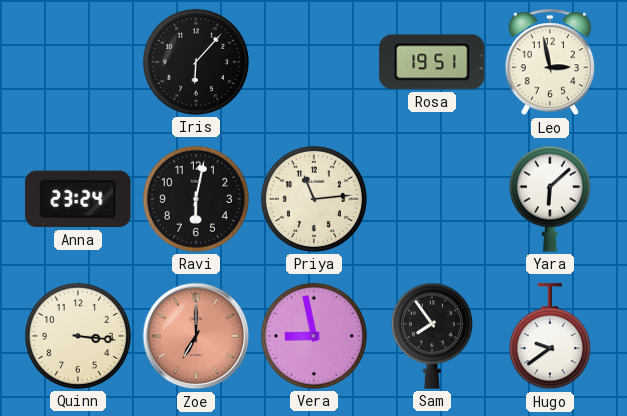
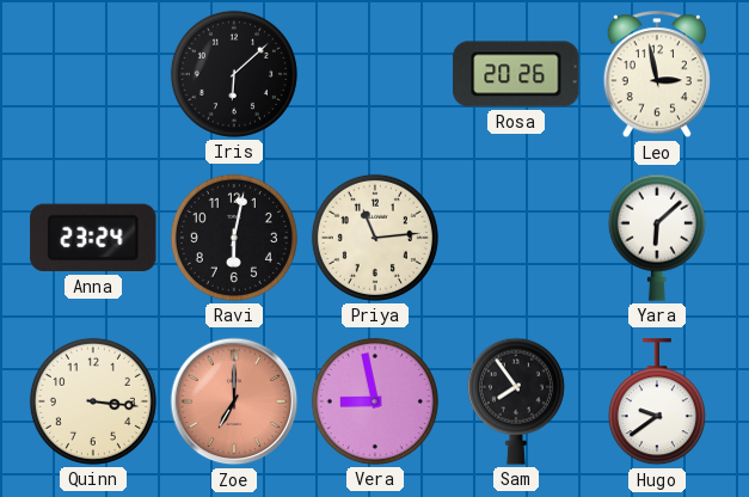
Iris: 6:07 -> 6:08
Rosa: 19:51 -> 20:26
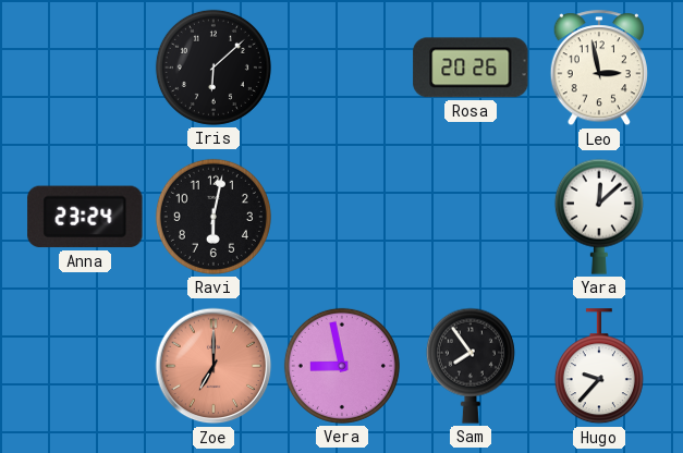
Priya: 11:14 -> none
Yara: 6:08 -> 12:08
Quinn: 3:16 -> none
Hugo: 9:39 -> 9:37
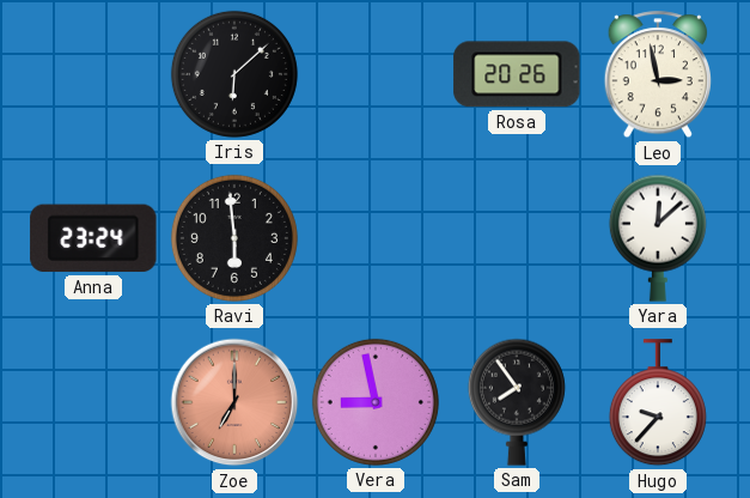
Ravi: 6:02 -> 5:59
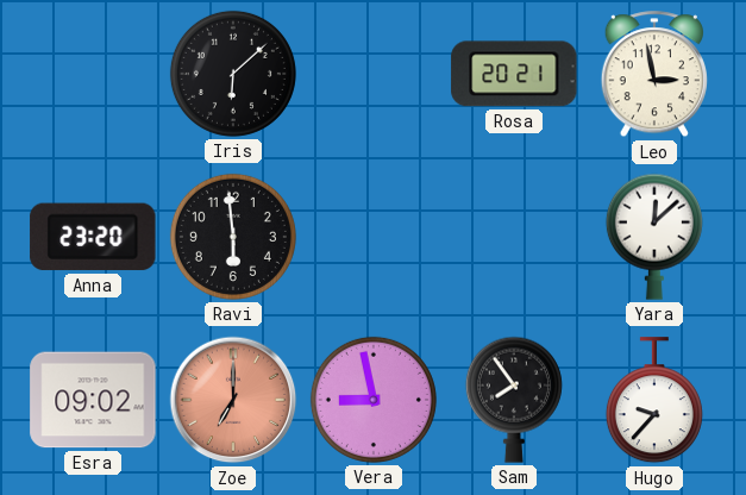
Rosa: 20:26 -> 20:21
Anna: 23:24 -> 23:20
Esra: none -> 09:02
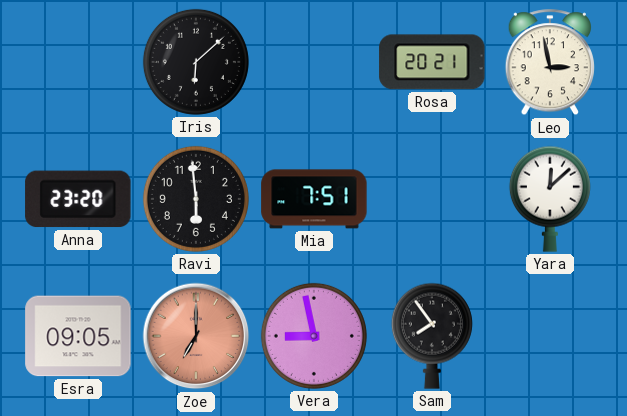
Mia: none -> 7:51
Esra: 09:02 -> 09:05
Hugo: 9:37 -> none
